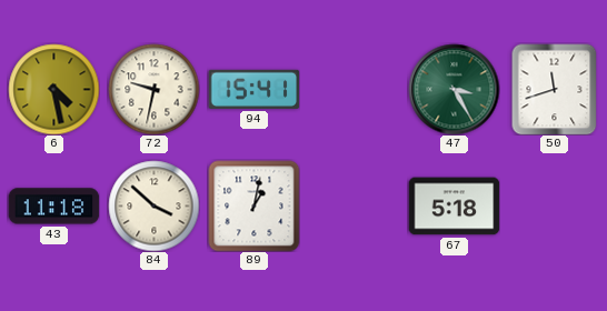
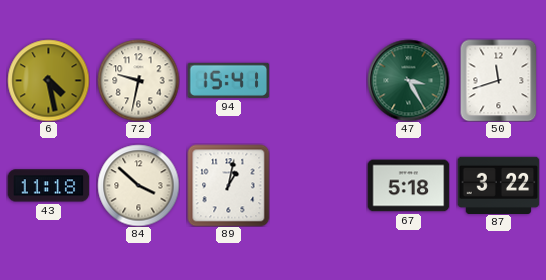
87: none -> 3:22
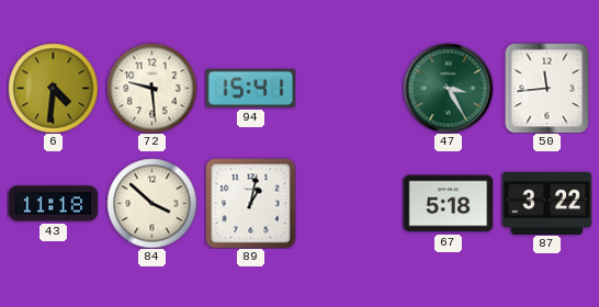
6: 4:28 -> 4:31
72: 9:32 -> 9:29
50: 11:42 -> 11:44
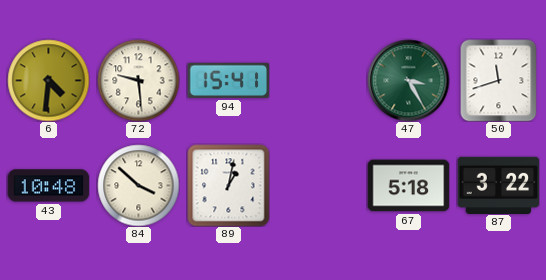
50: 11:44 -> 11:42
43: 11:18 -> 10:48
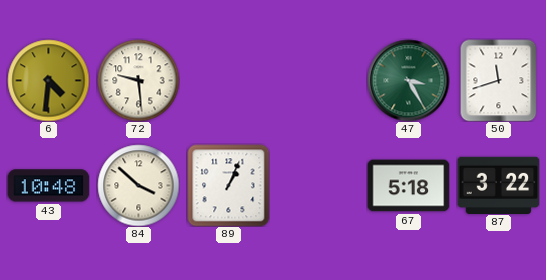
94: 15:41 -> none
89: 1:02 -> 1:04
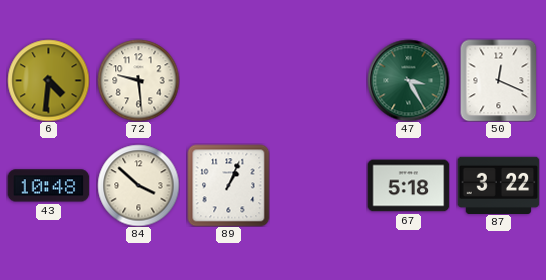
50: 11:42 -> 12:19
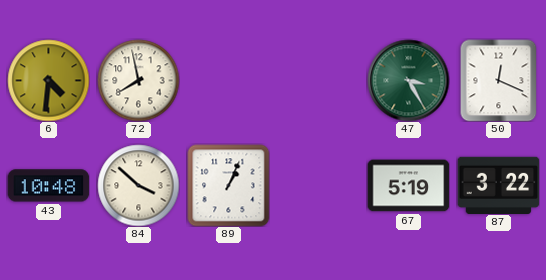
72: 9:29 -> 7:58
67: 5:18 -> 5:19
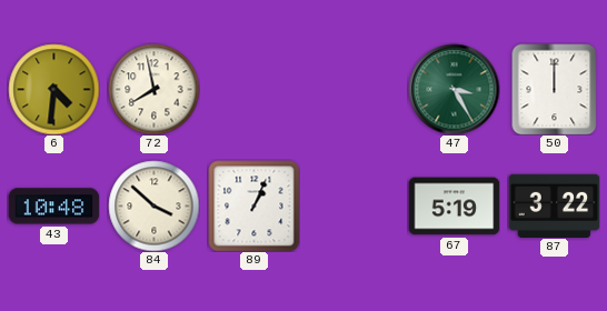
50: 12:19 -> 12:00
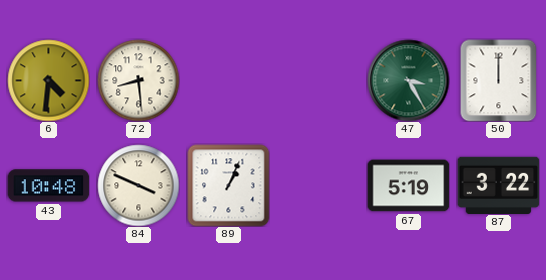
72: 7:58 -> 8:29
84: 3:52 -> 3:49
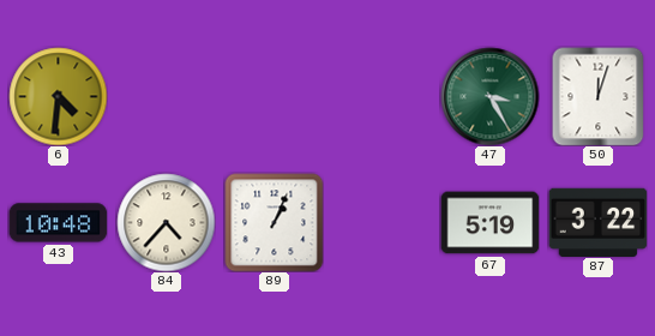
72: 8:29 -> none
50: 12:00 -> 12:03
84: 3:49 -> 4:37
